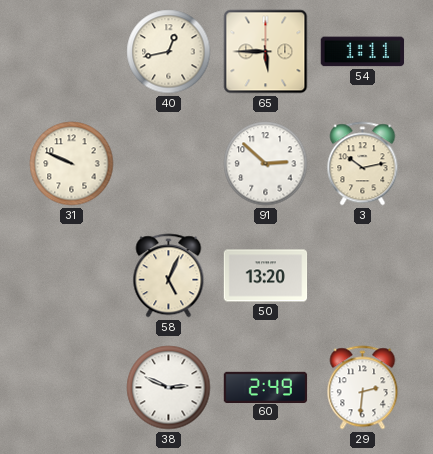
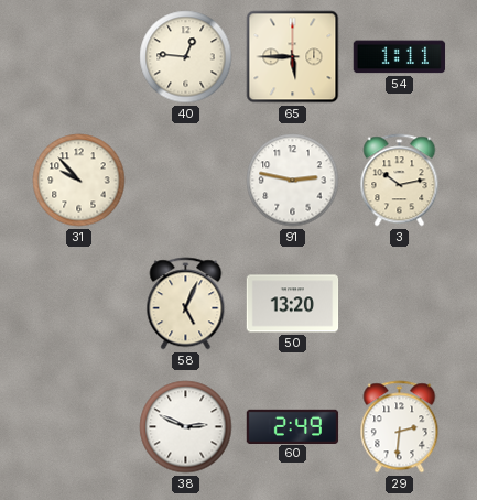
40: 12:43 -> 12:46
31: 9:49 -> 9:53
91: 2:52 -> 2:47
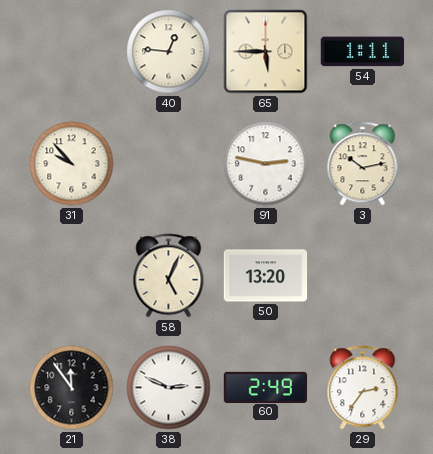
21: none -> 11:54
29: 2:31 -> 2:36
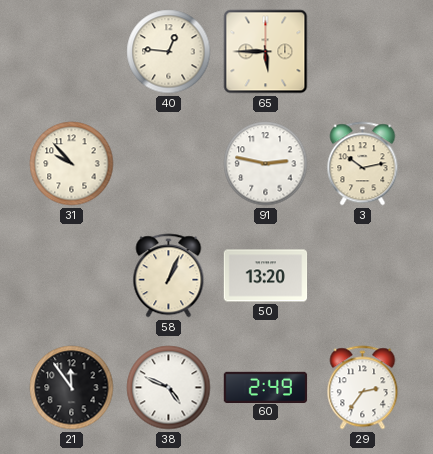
54: 1:11 -> none
58: 5:04 -> 1:04
38: 2:49 -> 4:49
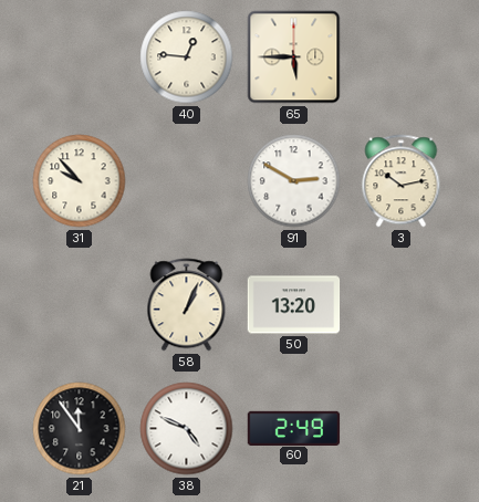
91: 2:47 -> 2:50
29: 2:36 -> none
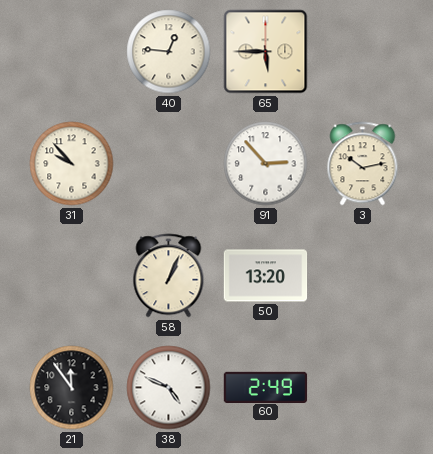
91: 2:50 -> 2:53
